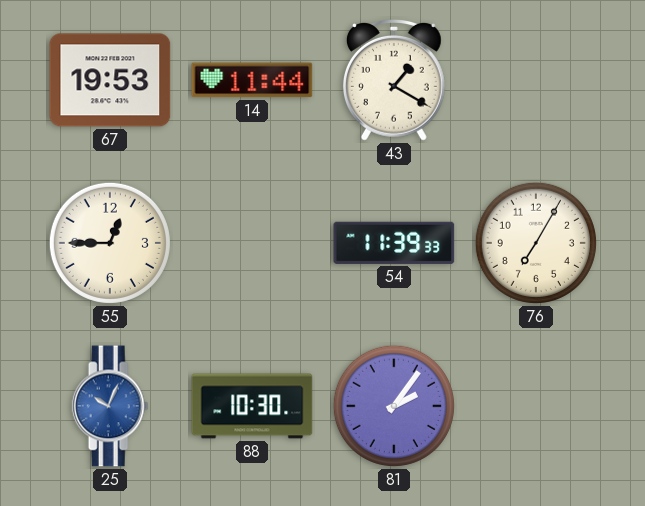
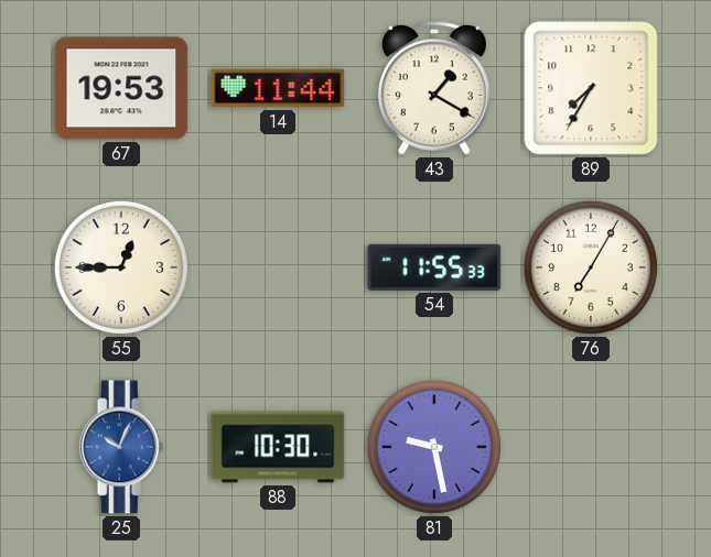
89: none -> 7:35
54: 11:39 -> 11:55
81: 2:06 -> 9:28
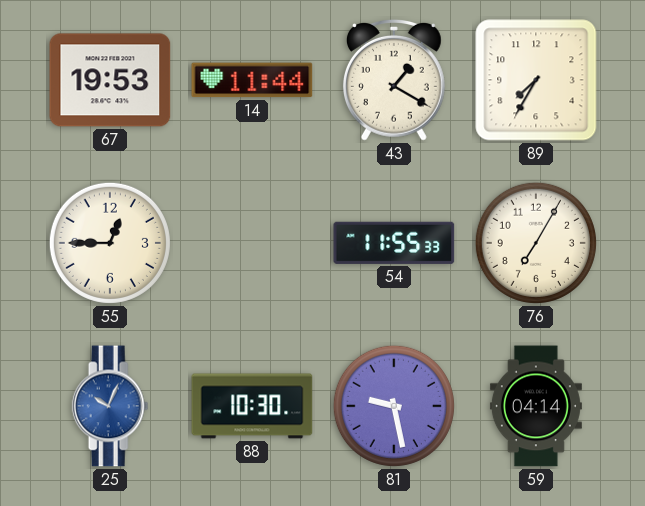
59: none -> 04:14
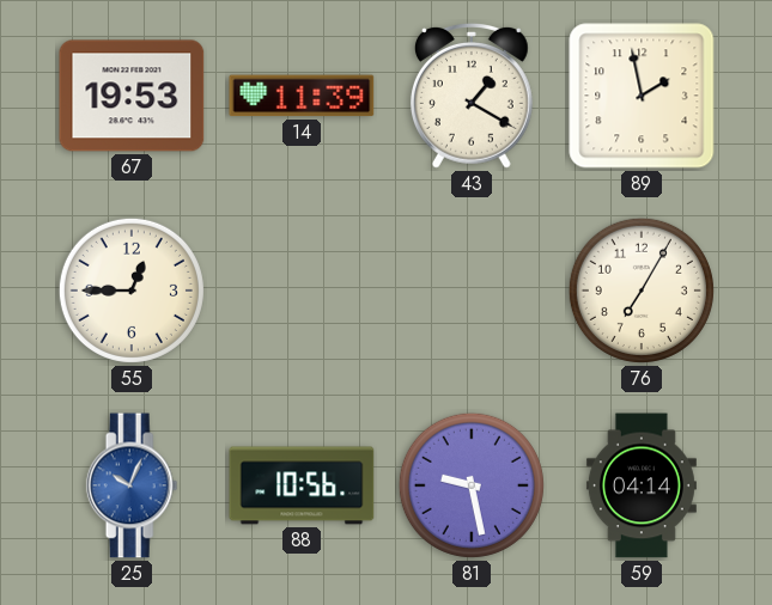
14: 11:44 -> 11:39
89: 7:35 -> 1:58
54: 11:55 -> none
88: 10:30 -> 10:56
